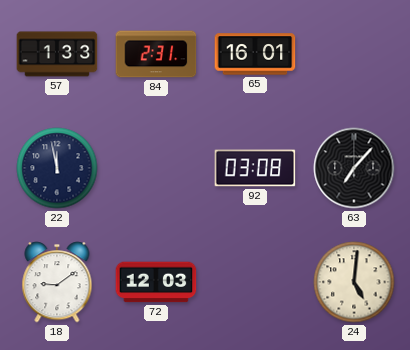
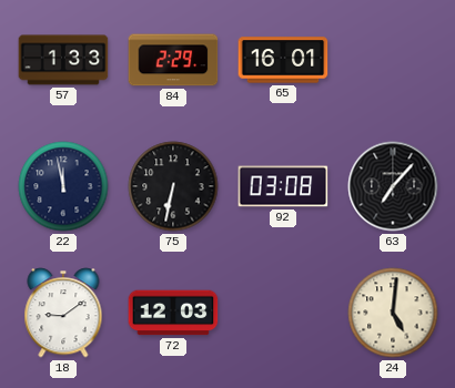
84: 2:31 -> 2:29
75: none -> 6:32
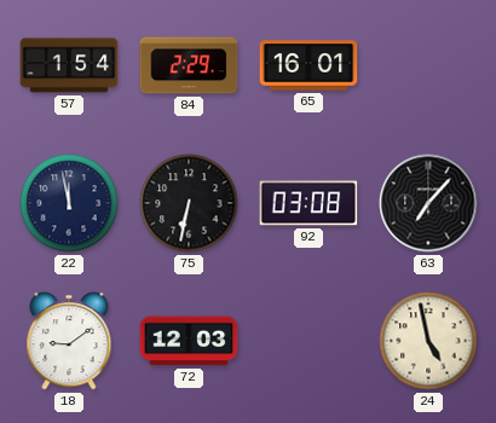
57: 1:33 -> 1:54
24: 5:01 -> 4:58
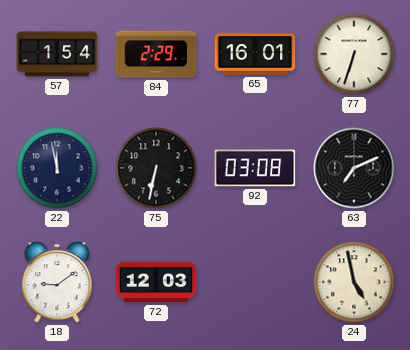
77: none -> 6:33
63: 7:07 -> 7:11
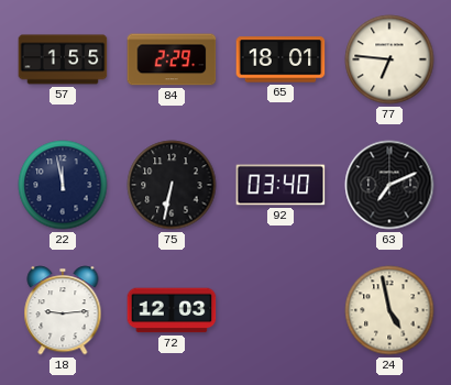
57: 1:54 -> 1:55
65: 16:01 -> 18:01
77: 6:33 -> 6:46
92: 03:08 -> 03:40
18: 9:09 -> 9:14
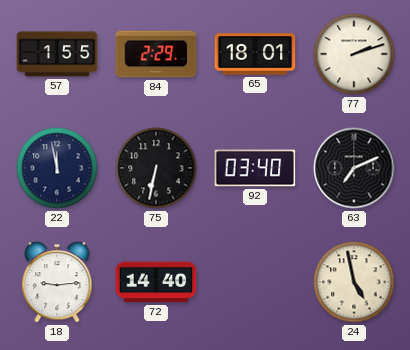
77: 6:46 -> 2:12
72: 12:03 -> 14:40
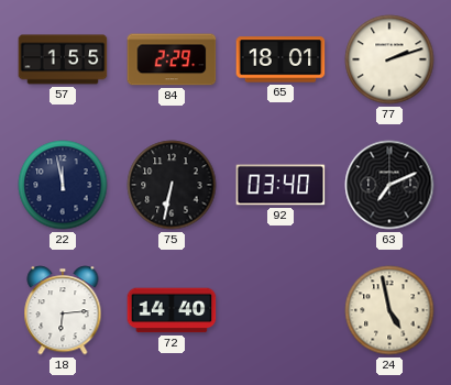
18: 9:14 -> 6:14
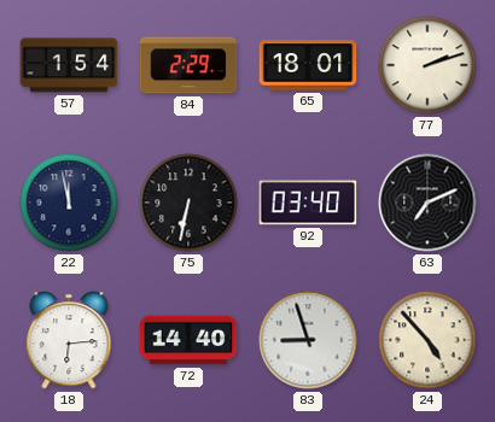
57: 1:55 -> 1:54
83: none -> 8:57
24: 4:58 -> 4:53
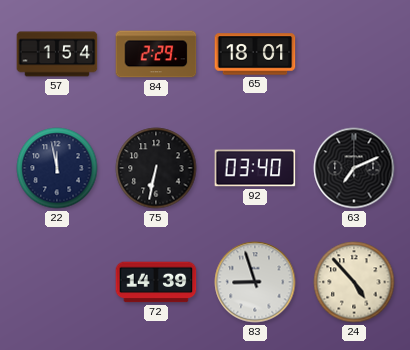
77: 2:12 -> none
18: 6:14 -> none
72: 14:40 -> 14:39
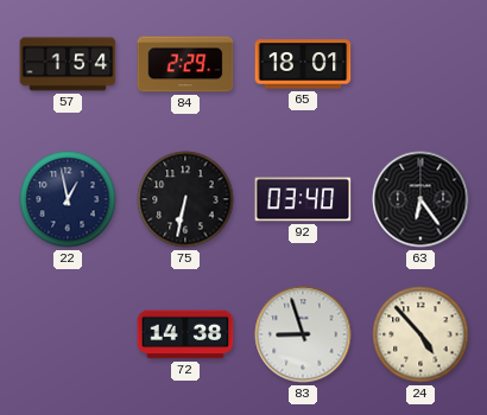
22: 11:58 -> 12:58
63: 7:11 -> 6:24
72: 14:39 -> 14:38
